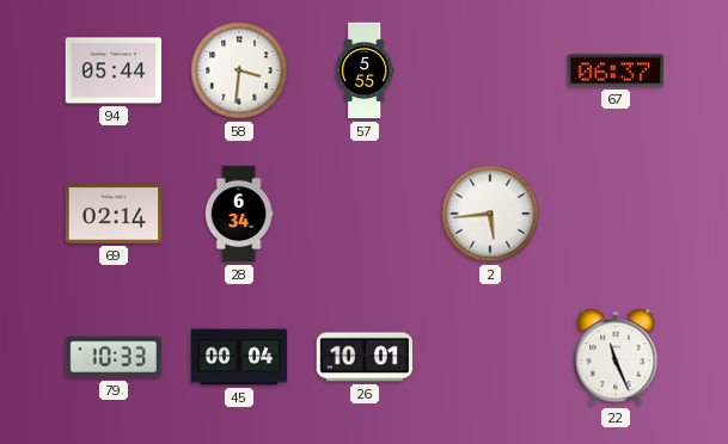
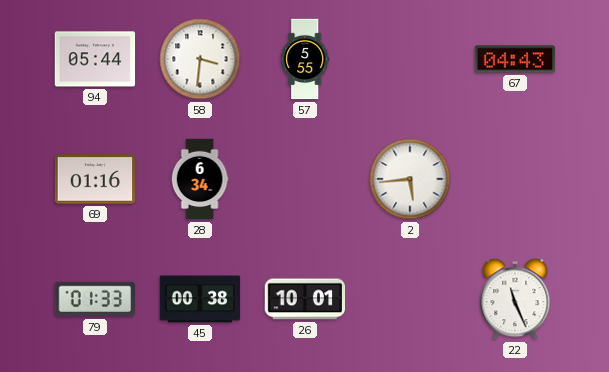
67: 06:37 -> 04:43
69: 02:14 -> 01:16
79: 10:33 -> 01:33
45: 00:04 -> 00:38
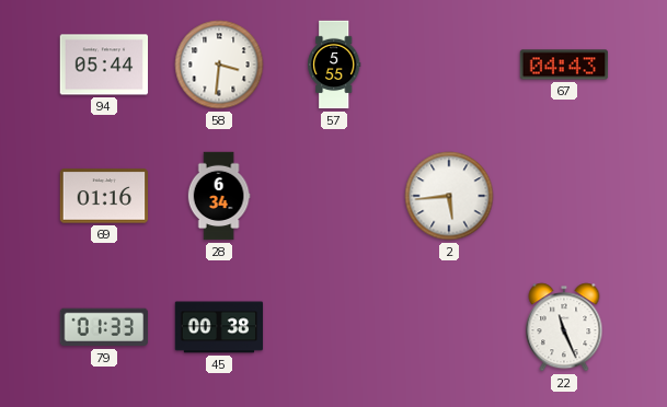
26: 10:01 -> none
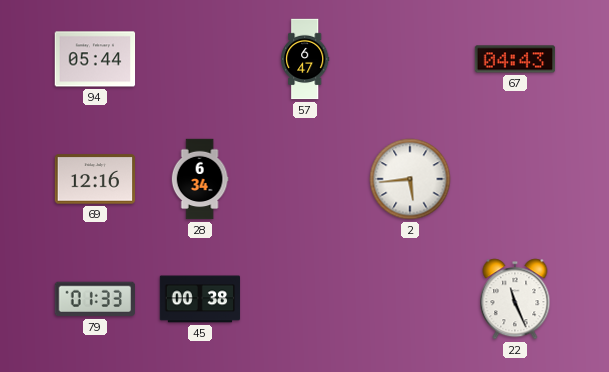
58: 3:31 -> none
57: 5:55 -> 6:47
69: 01:16 -> 12:16
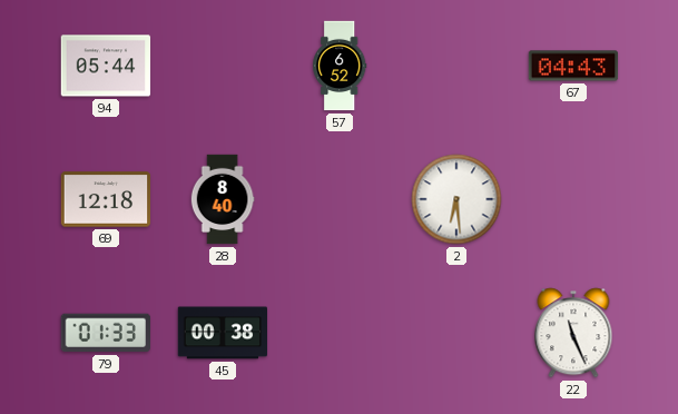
57: 6:47 -> 6:52
69: 12:16 -> 12:18
28: 6:34 -> 8:40
2: 5:44 -> 6:29
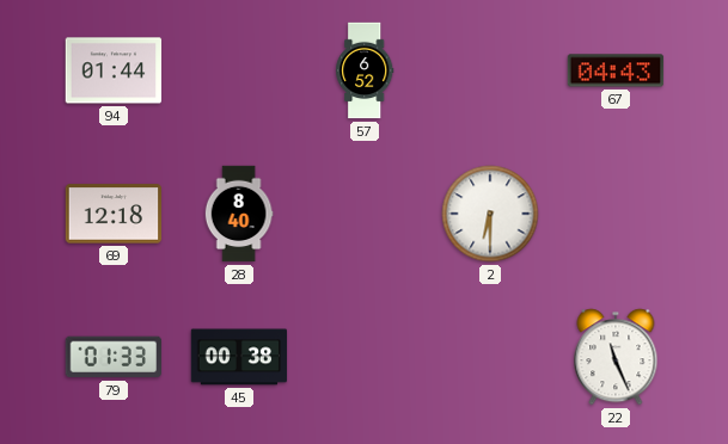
94: 05:44 -> 01:44
2: 6:29 -> 6:30
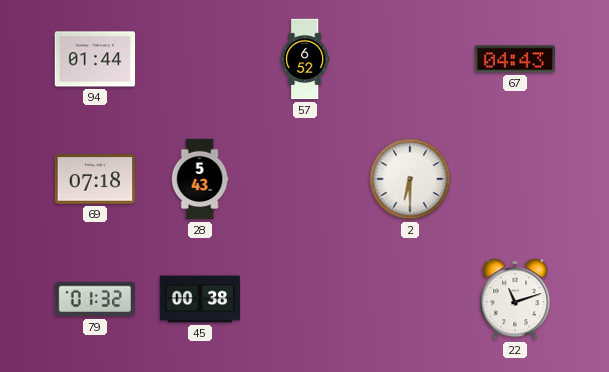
69: 12:18 -> 07:18
28: 8:40 -> 5:43
79: 01:33 -> 01:32
22: 11:26 -> 11:12
